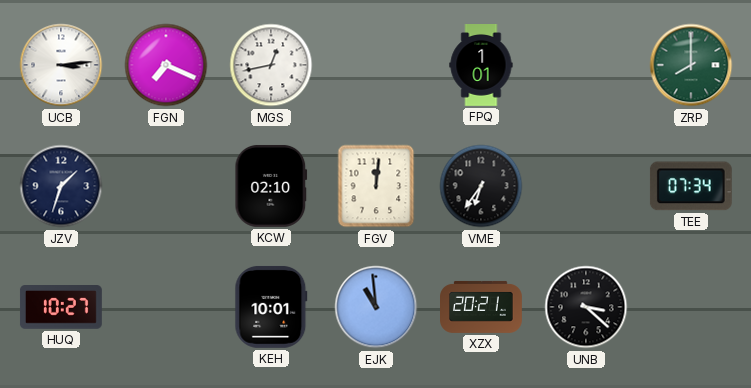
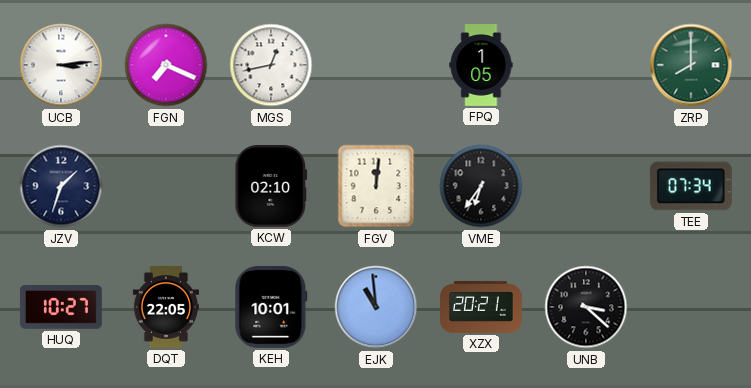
FPQ: 1:01 -> 1:05
DQT: none -> 22:05
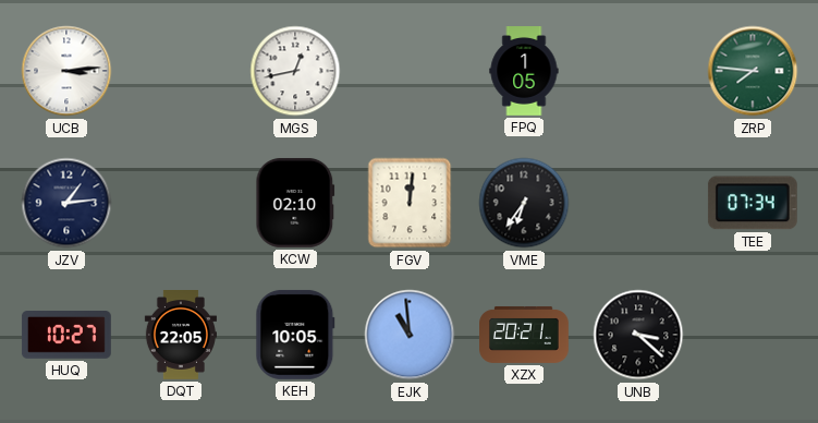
FGN: 7:19 -> none
ZRP: 8:00 -> 7:46
JZV: 1:33 -> 1:14
KEH: 10:01 -> 10:05
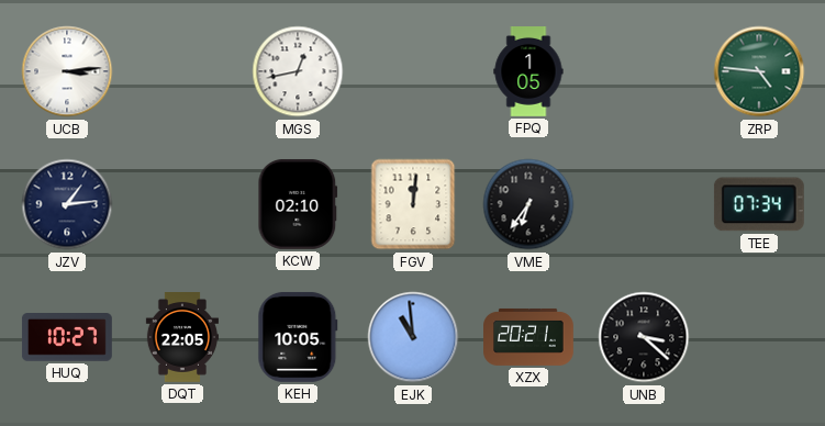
ZRP: 7:46 -> 4:46
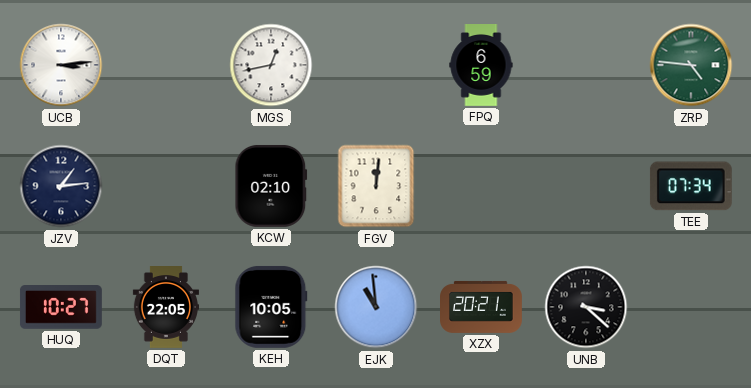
FPQ: 1:05 -> 6:59
VME: 6:36 -> none
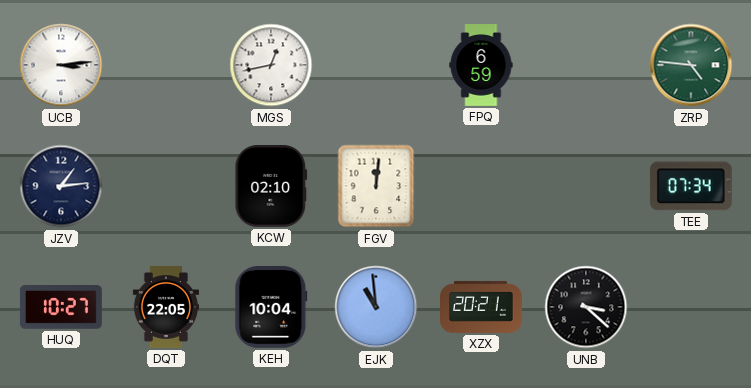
KEH: 10:05 -> 10:04
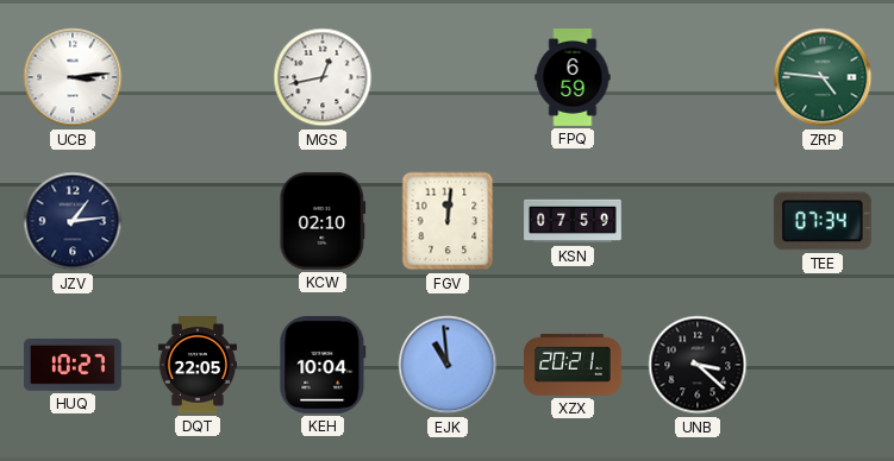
KSN: none -> 07:59
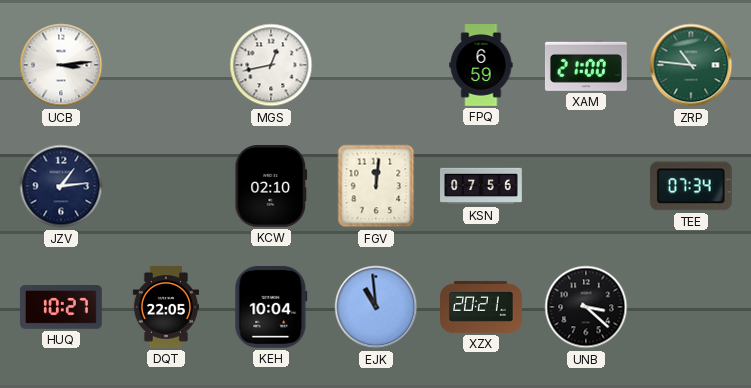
XAM: none -> 21:00
ZRP: 4:46 -> 10:46
KSN: 07:59 -> 07:56
